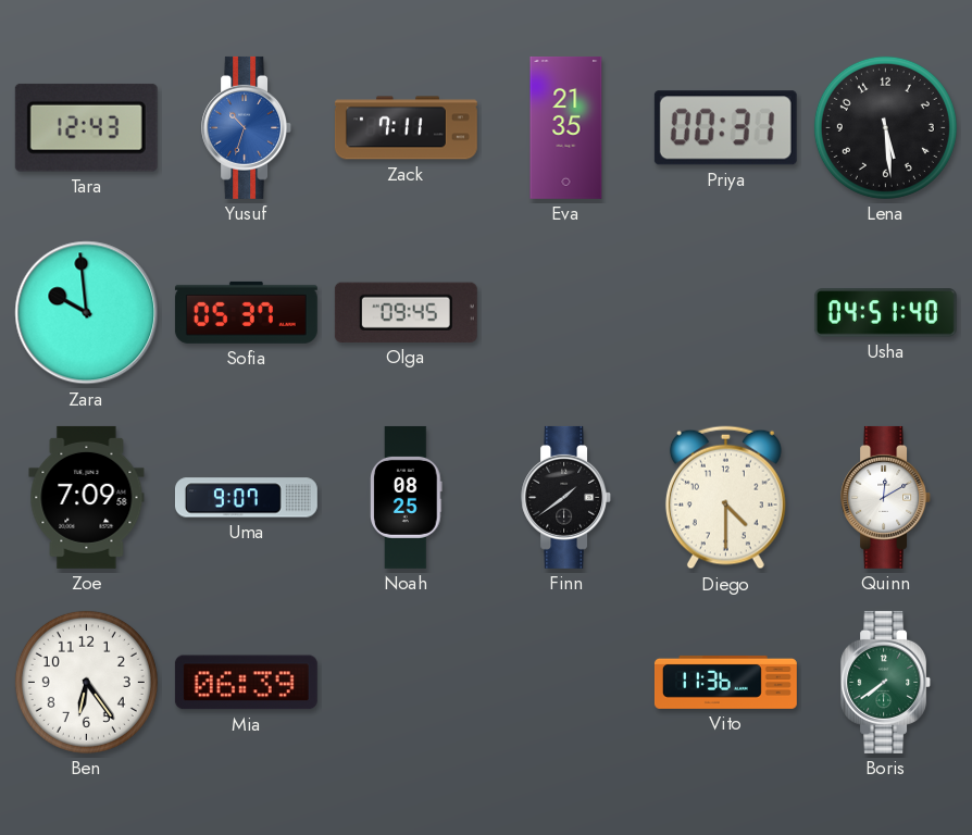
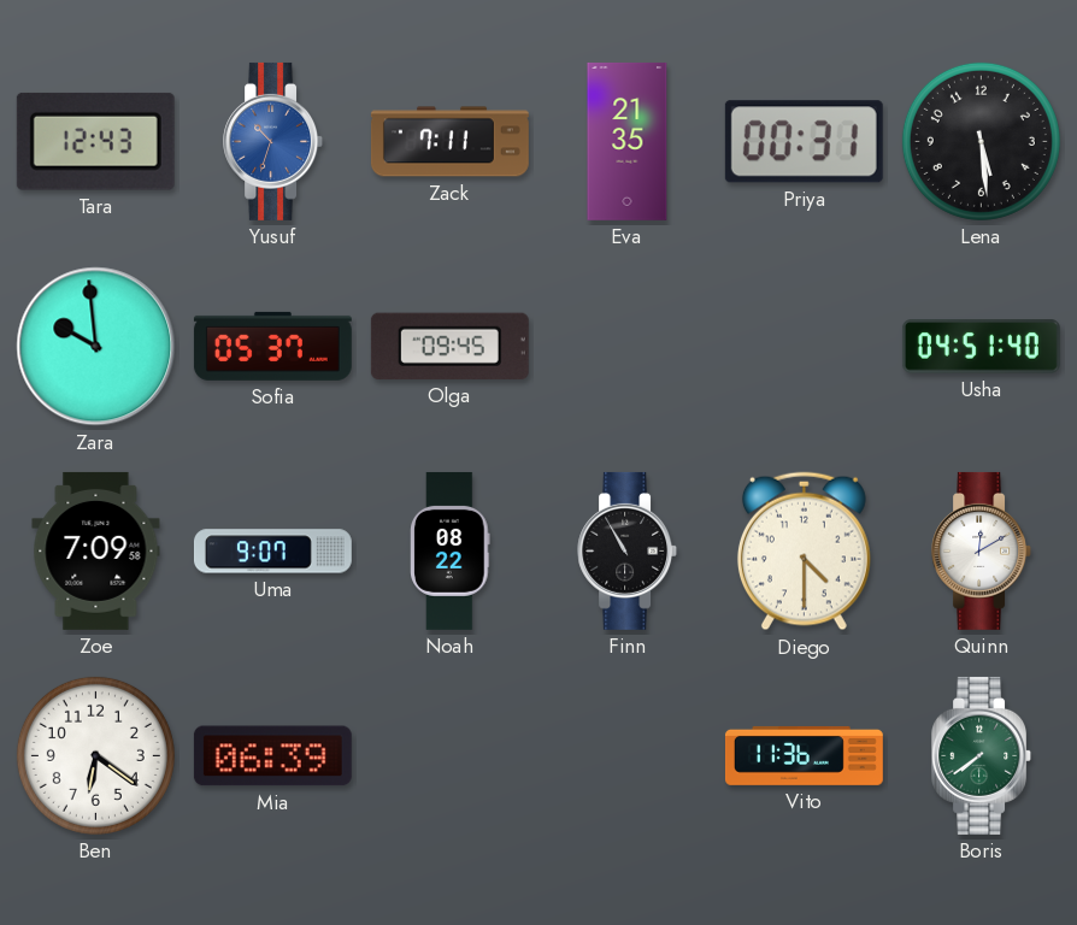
Noah: 08:25 -> 08:22
Finn: 1:39 -> 10:55
Ben: 6:24 -> 6:21
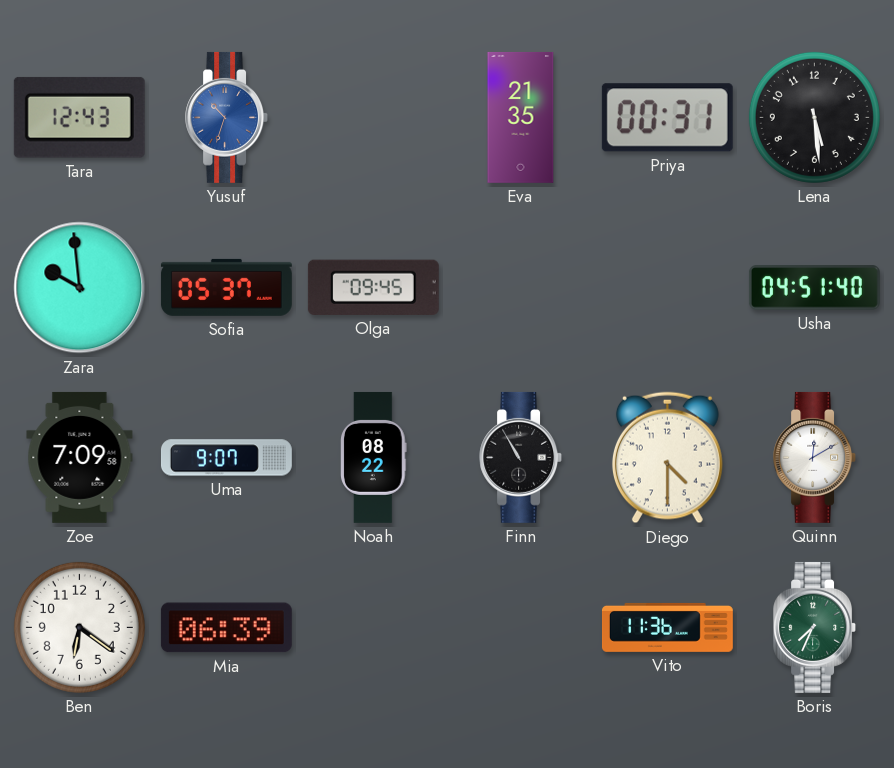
Zack: 7:11 -> none
Boris: 7:39 -> 7:34
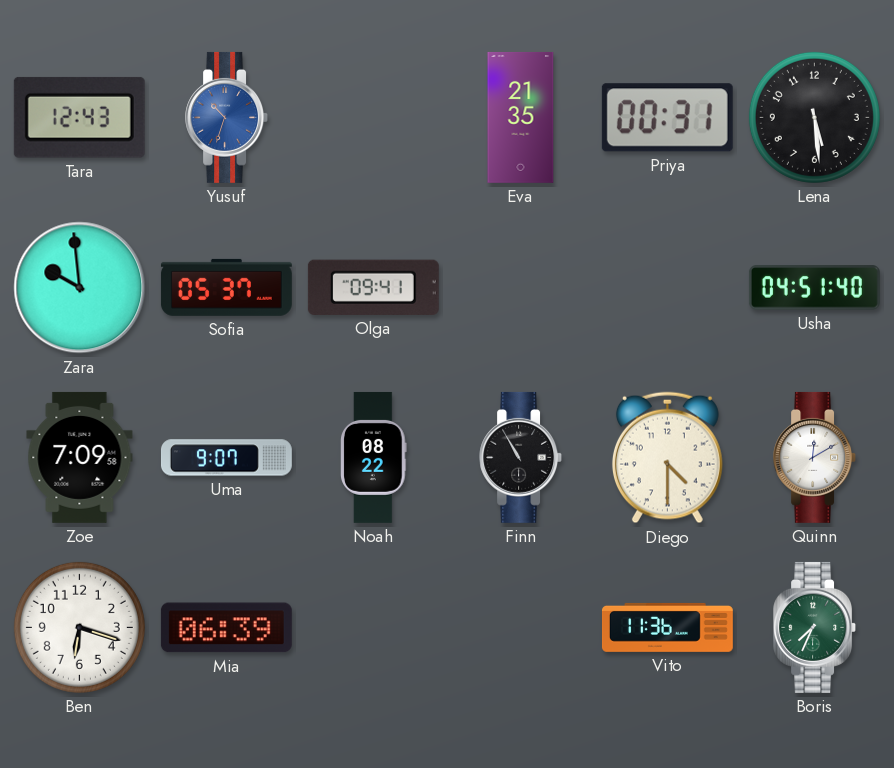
Olga: 09:45 -> 09:41
Ben: 6:21 -> 6:18
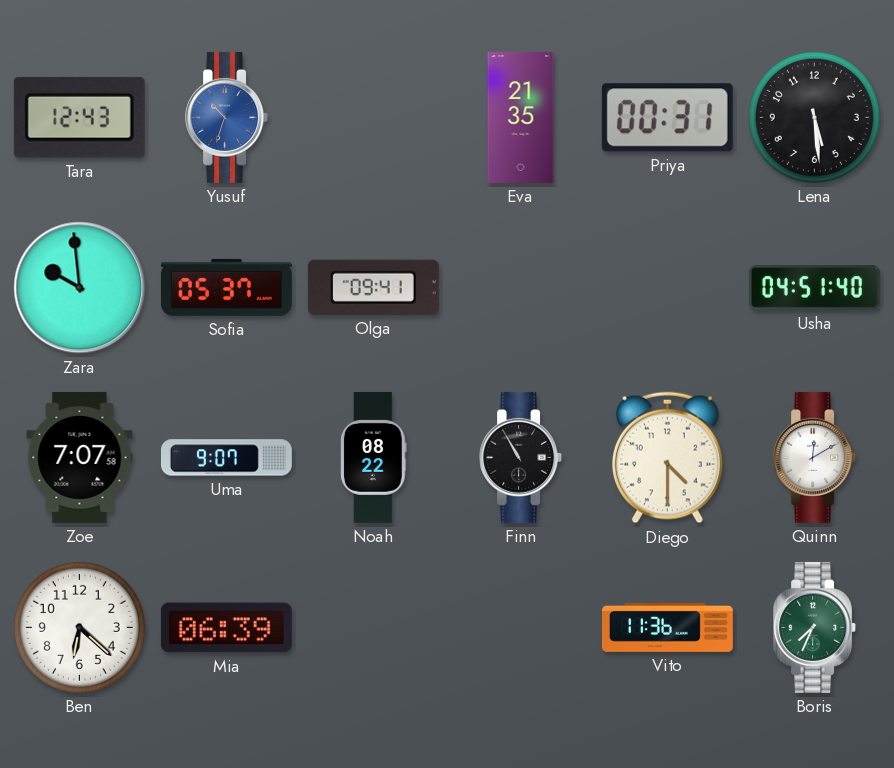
Zoe: 7:09 -> 7:07
Ben: 6:18 -> 6:22
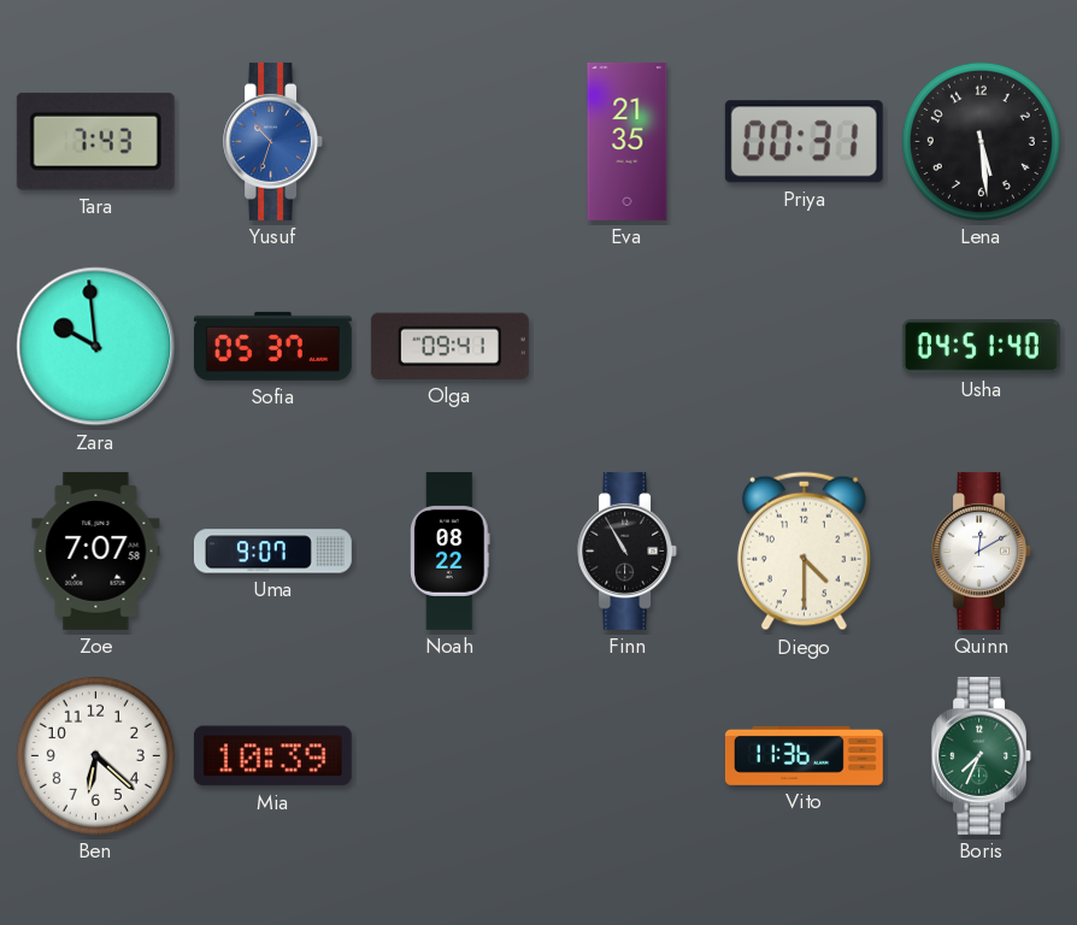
Tara: 12:43 -> 7:43
Mia: 06:39 -> 10:39
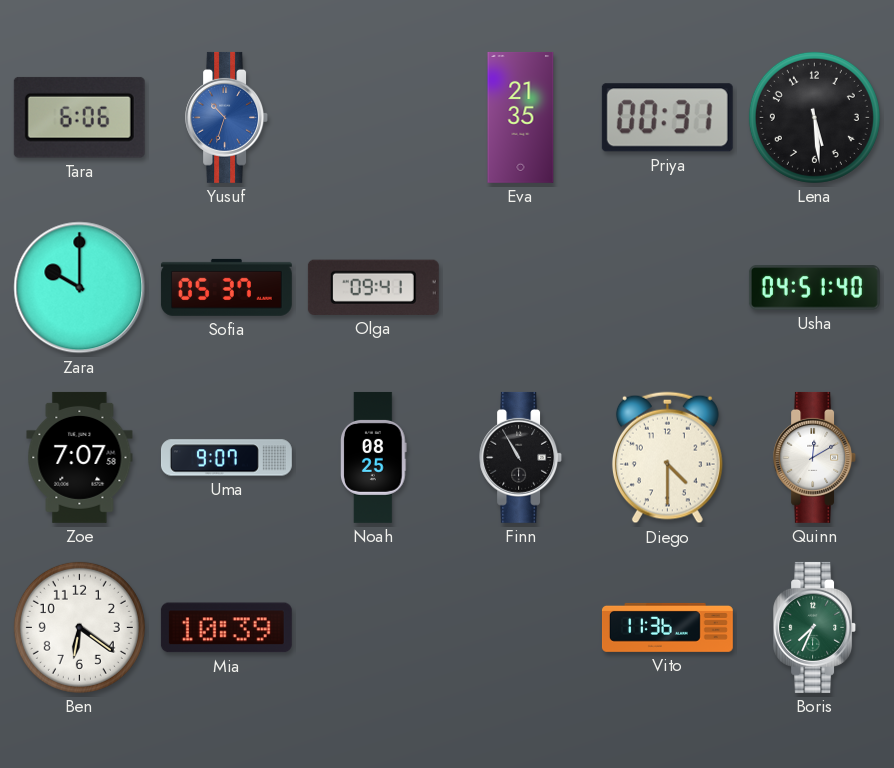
Tara: 7:43 -> 6:06
Zara: 9:59 -> 10:00
Noah: 08:22 -> 08:25
Ben: 6:22 -> 6:21
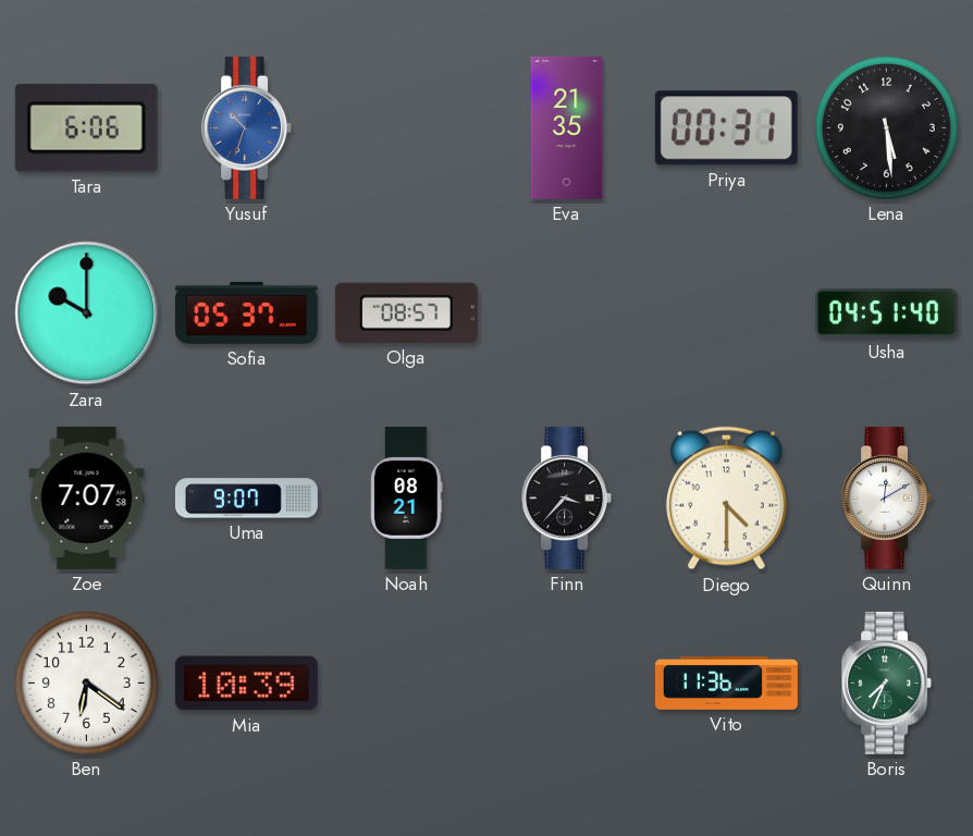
Olga: 09:41 -> 08:57
Noah: 08:25 -> 08:21
Finn: 10:55 -> 3:37
